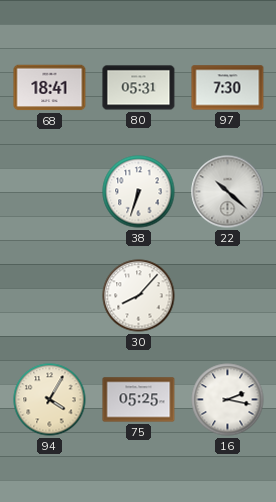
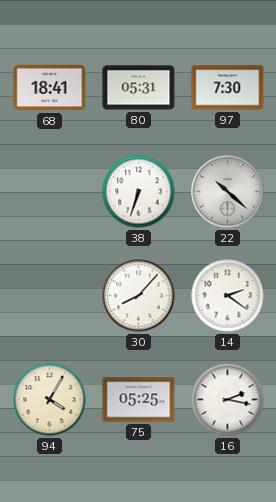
14: none -> 2:21
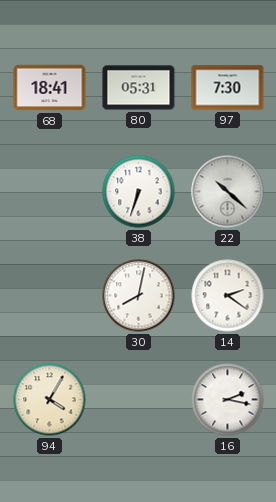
30: 8:07 -> 8:02
75: 05:25 -> none
